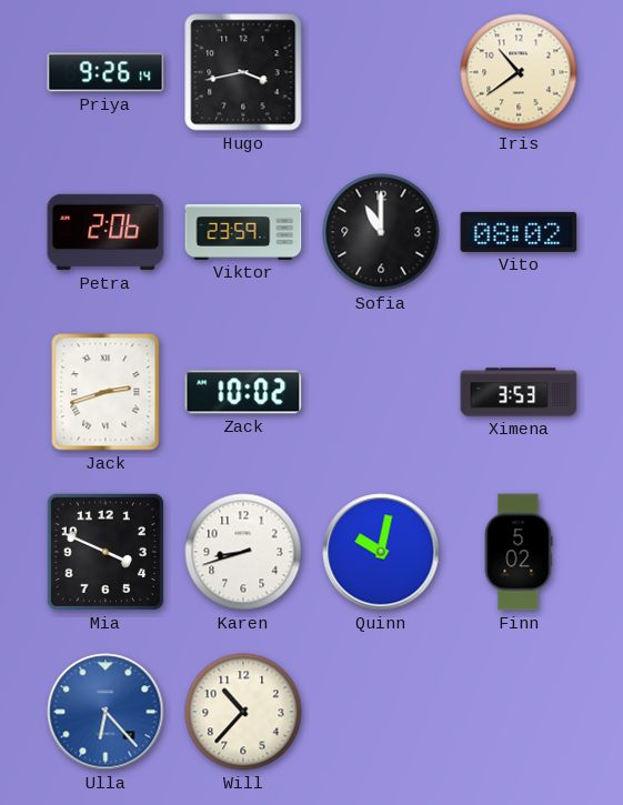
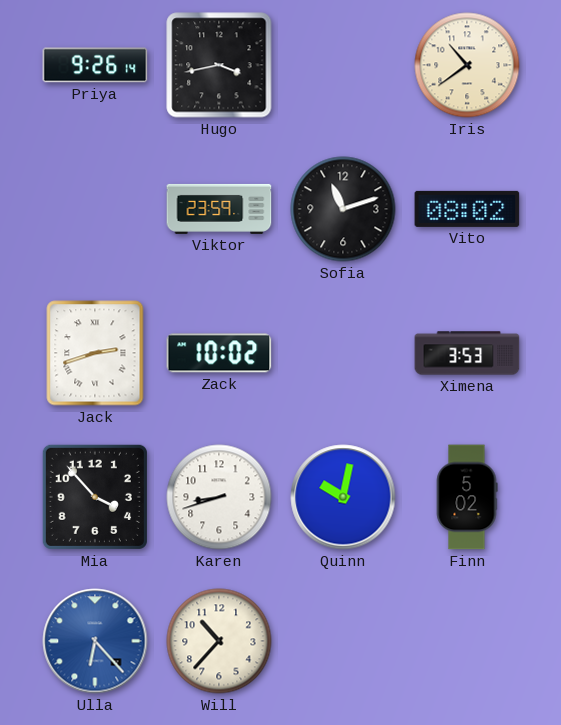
Petra: 2:06 -> none
Sofia: 11:00 -> 11:12
Mia: 3:49 -> 3:53
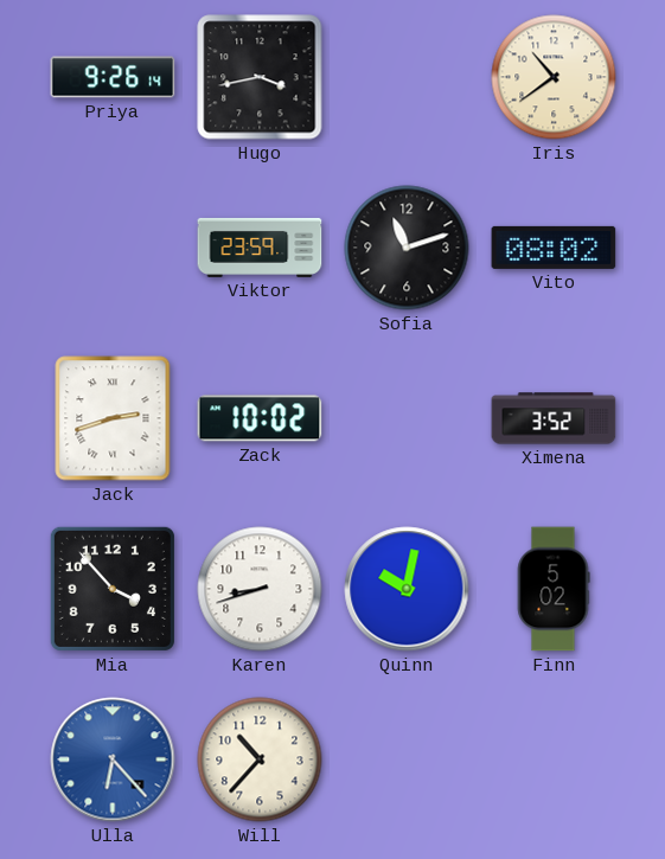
Ximena: 3:53 -> 3:52
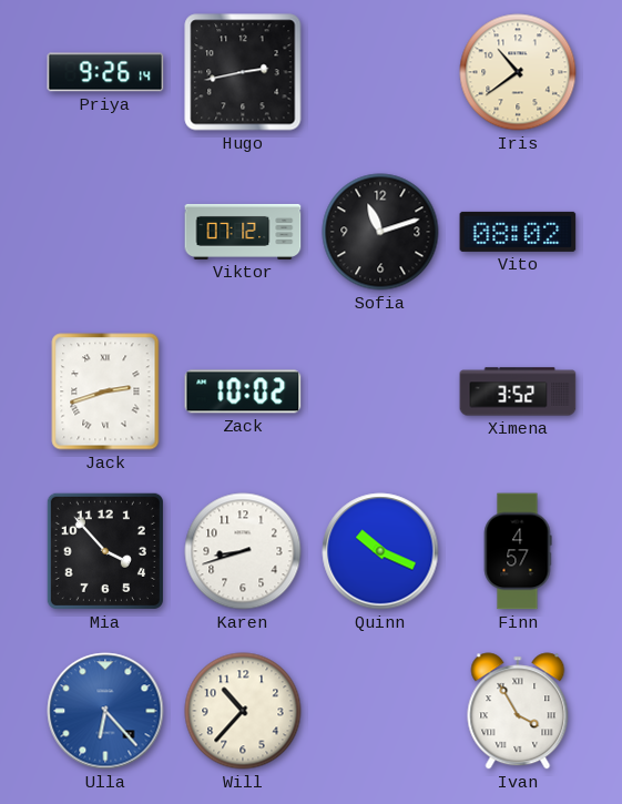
Hugo: 3:43 -> 2:43
Viktor: 23:59 -> 07:12
Quinn: 10:02 -> 10:19
Finn: 5:02 -> 4:57
Ivan: none -> 3:55
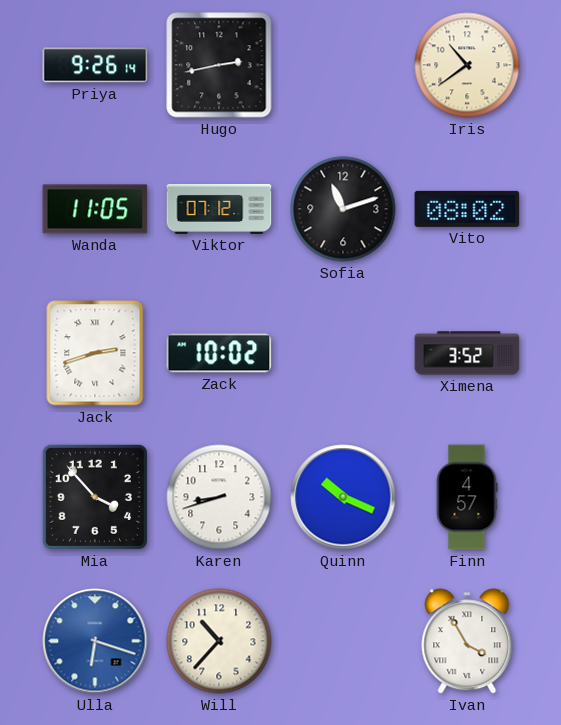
Wanda: none -> 11:05
Ulla: 6:23 -> 6:18
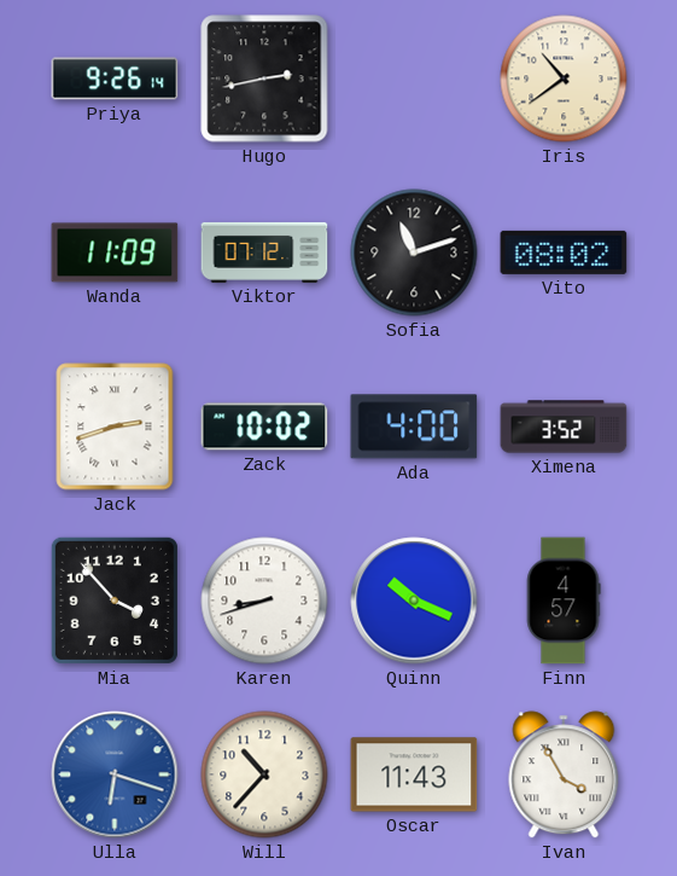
Wanda: 11:05 -> 11:09
Ada: none -> 4:00
Oscar: none -> 11:43
